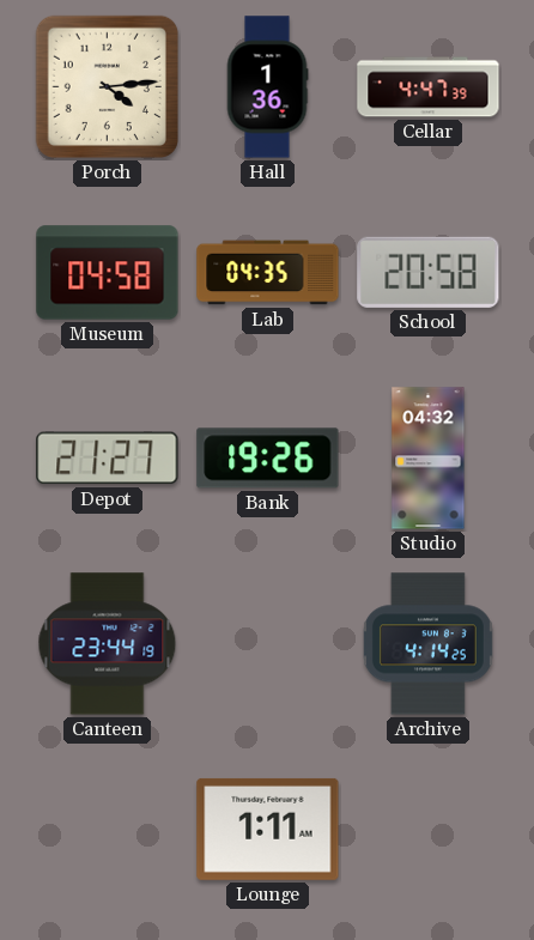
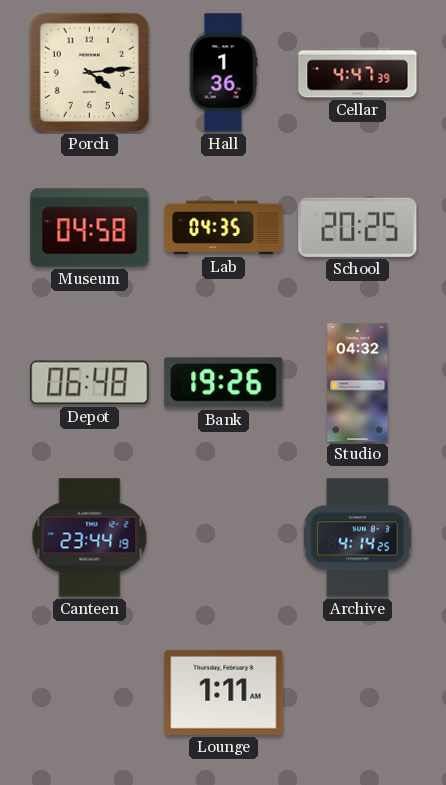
School: 20:58 -> 20:25
Depot: 21:27 -> 06:48
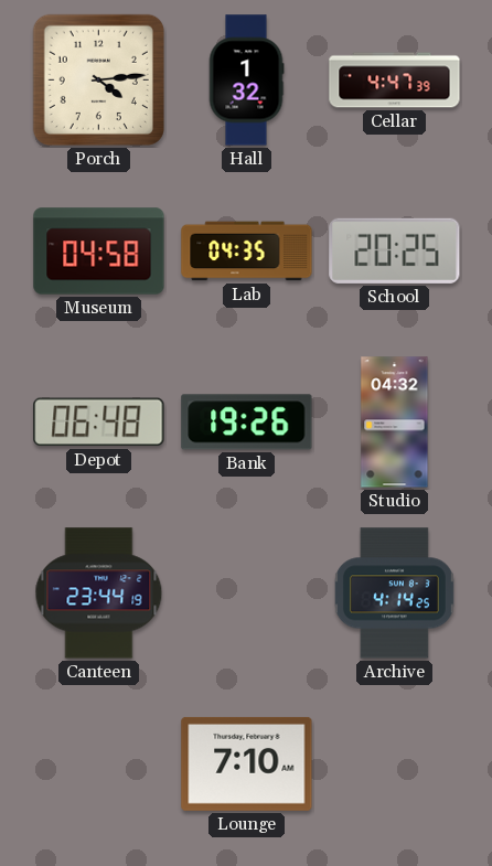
Hall: 1:36 -> 1:32
Lounge: 1:11 -> 7:10
